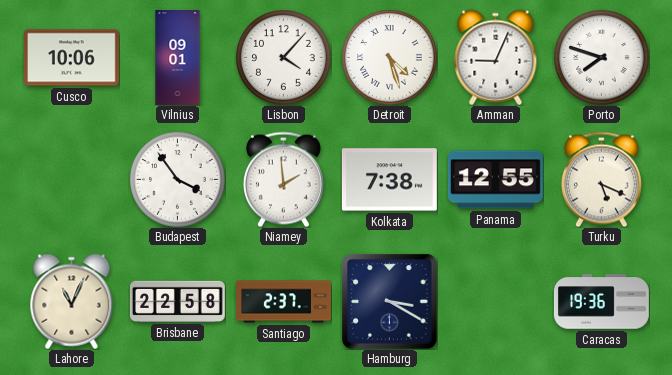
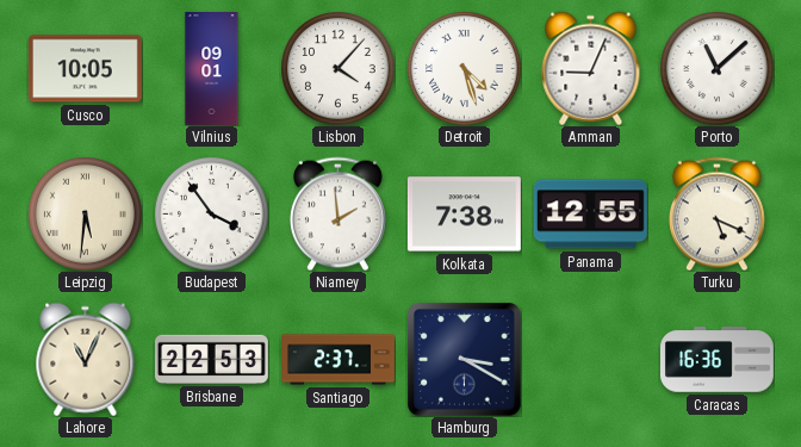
Cusco: 10:06 -> 10:05
Porto: 7:48 -> 11:08
Leipzig: none -> 5:31
Brisbane: 22:58 -> 22:53
Caracas: 19:36 -> 16:36
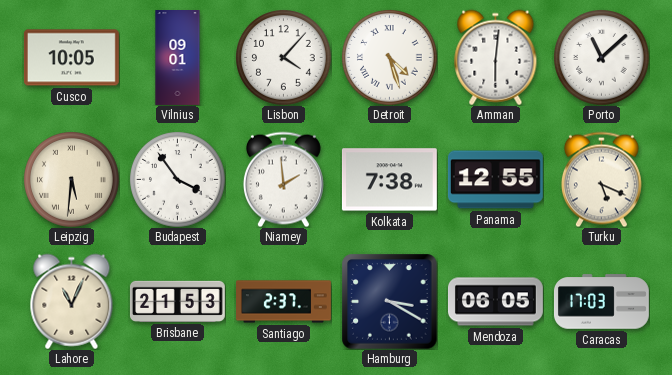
Amman: 9:04 -> 6:01
Brisbane: 22:53 -> 21:53
Mendoza: none -> 06:05
Caracas: 16:36 -> 17:03
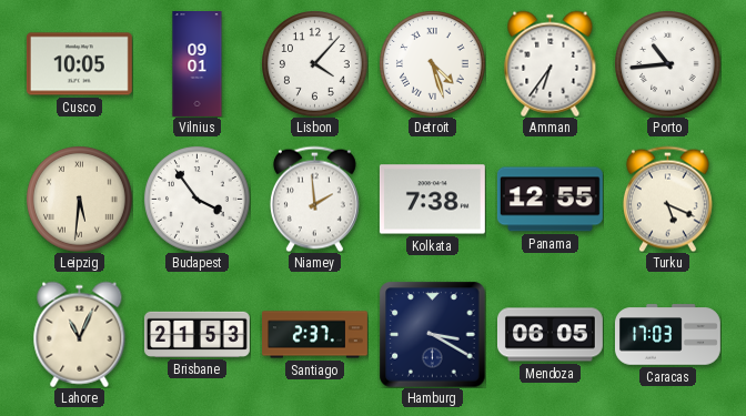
Amman: 6:01 -> 6:36
Porto: 11:08 -> 10:44
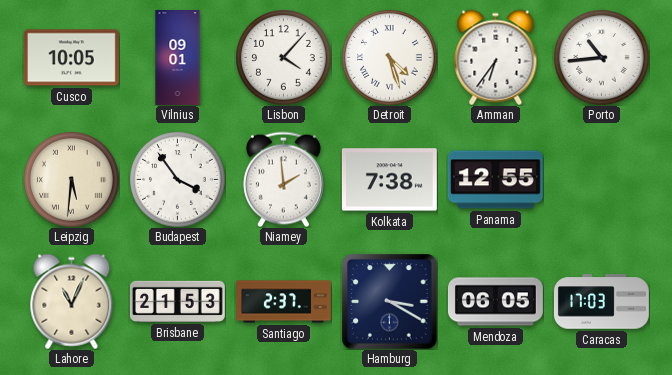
Turku: 5:19 -> none
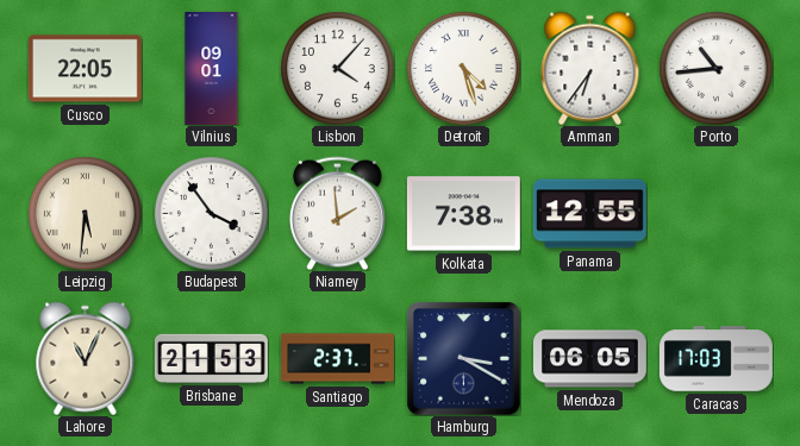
Cusco: 10:05 -> 22:05
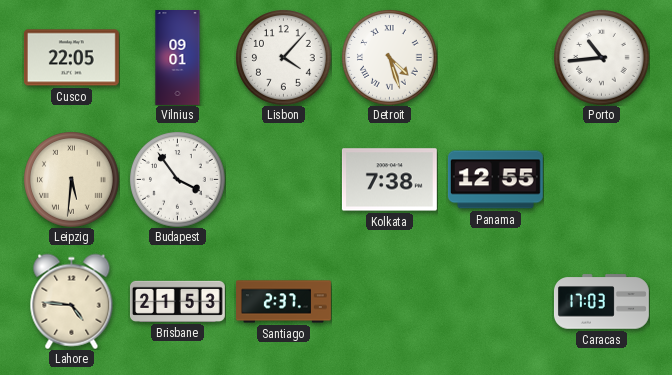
Amman: 6:36 -> none
Niamey: 1:59 -> none
Lahore: 11:04 -> 4:46
Hamburg: 3:20 -> none
Mendoza: 06:05 -> none
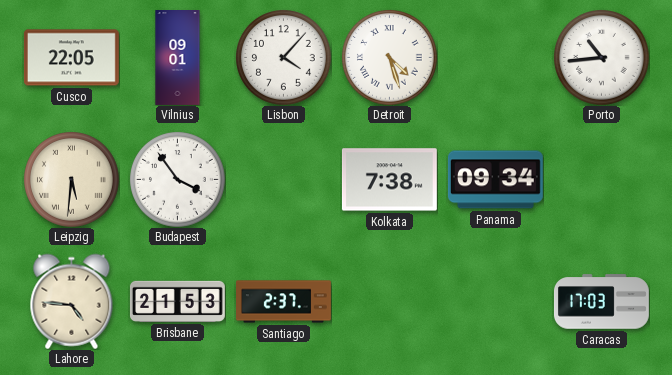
Panama: 12:55 -> 09:34
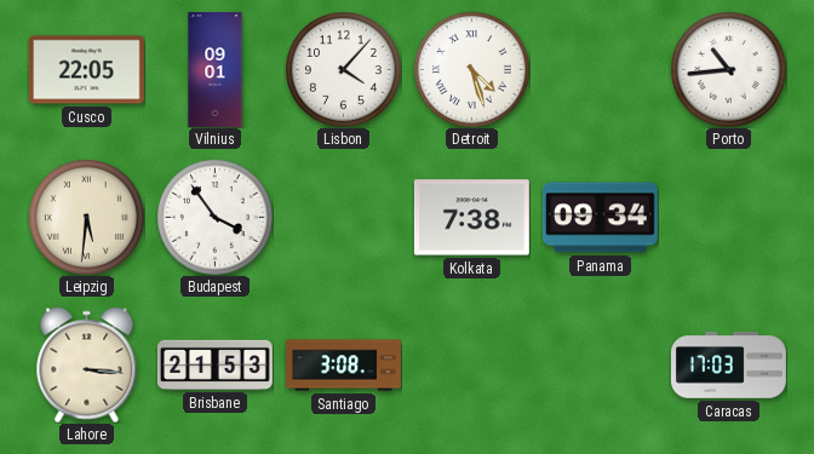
Lahore: 4:46 -> 3:16
Santiago: 2:37 -> 3:08
